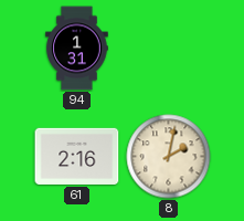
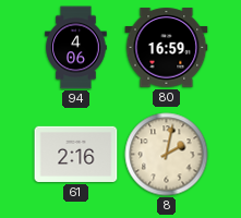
94: 1:31 -> 4:06
80: none -> 16:59
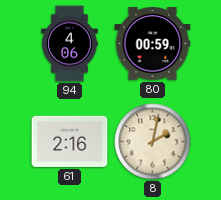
80: 16:59 -> 00:59
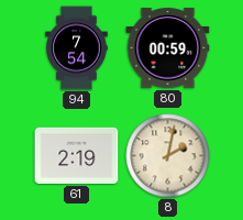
94: 4:06 -> 7:54
61: 2:16 -> 2:19
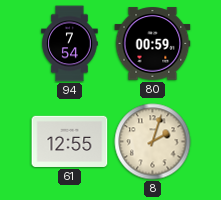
61: 2:19 -> 12:55
8: 2:02 -> 2:03
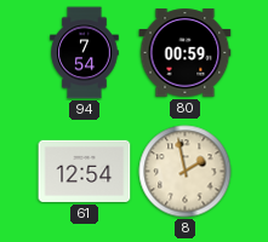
61: 12:55 -> 12:54
8: 2:03 -> 1:58
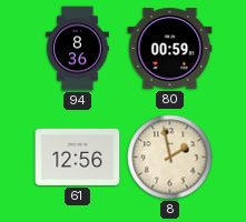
94: 7:54 -> 8:36
61: 12:54 -> 12:56
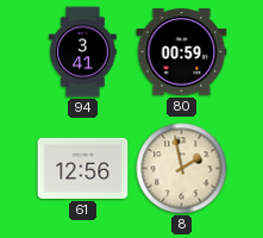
94: 8:36 -> 3:41
